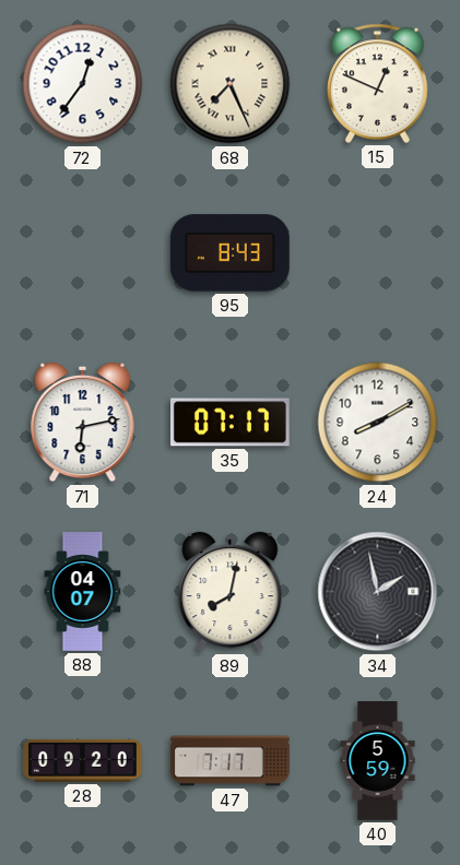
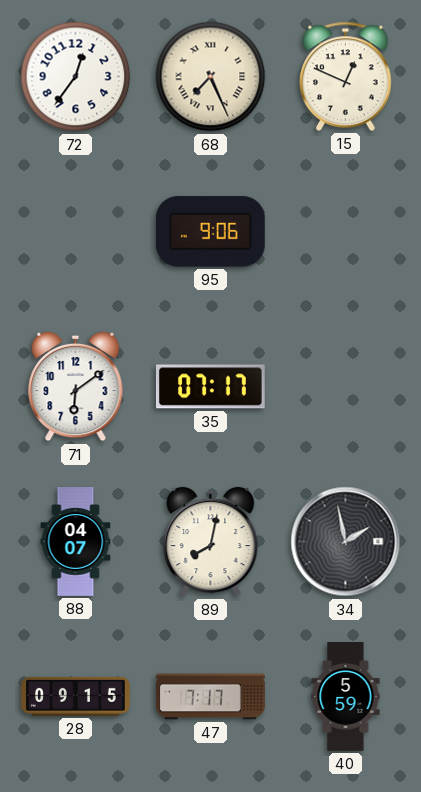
95: 8:43 -> 9:06
71: 6:13 -> 6:09
24: 8:10 -> none
28: 09:20 -> 09:15
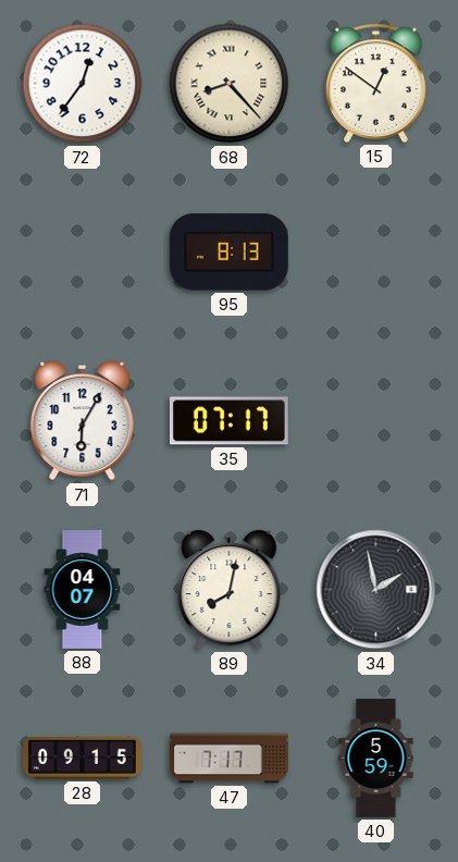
68: 7:26 -> 8:23
15: 12:49 -> 12:51
95: 9:06 -> 8:13
71: 6:09 -> 6:05
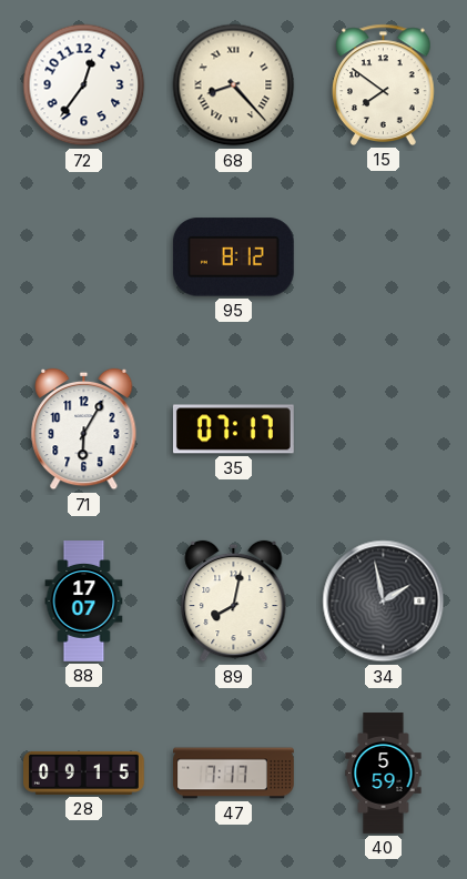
15: 12:51 -> 7:51
95: 8:13 -> 8:12
88: 04:07 -> 17:07
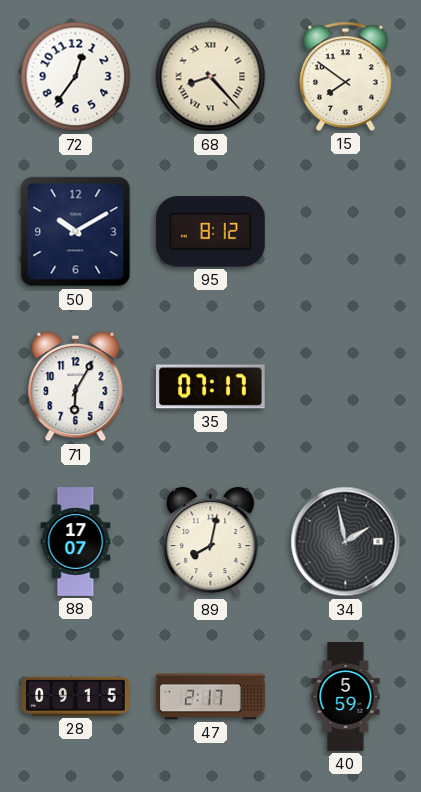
50: none -> 10:10
47: 7:17 -> 2:17
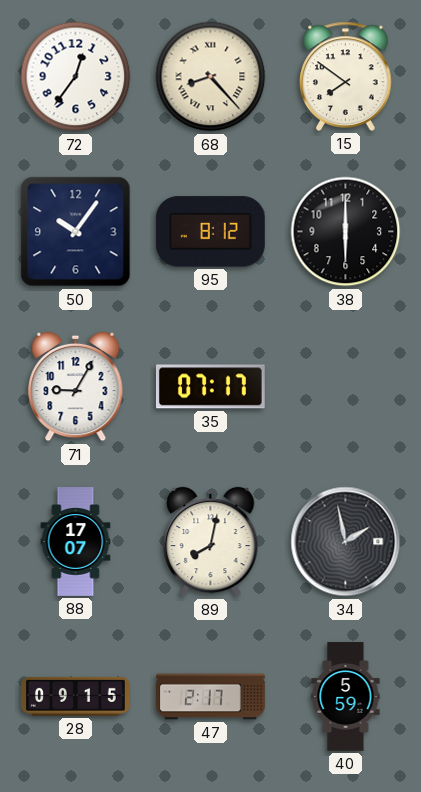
50: 10:10 -> 10:06
38: none -> 6:00
71: 6:05 -> 9:05
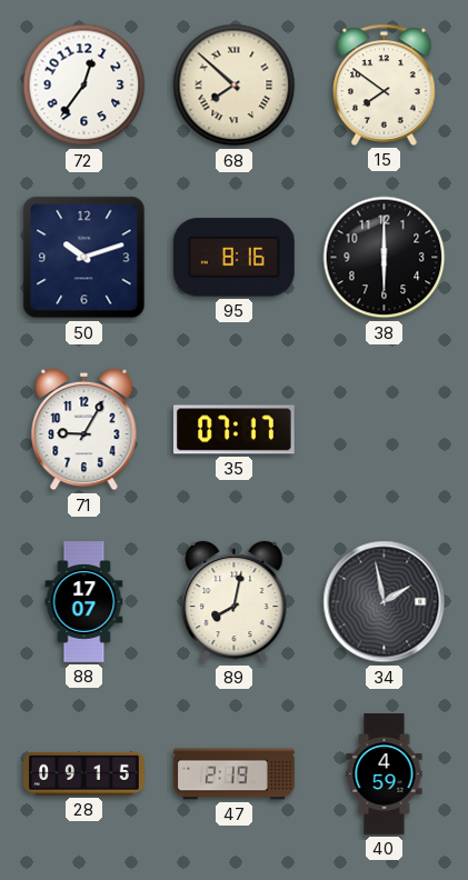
68: 8:23 -> 7:52
50: 10:06 -> 10:12
95: 8:12 -> 8:16
47: 2:17 -> 2:19
40: 5:59 -> 4:59
